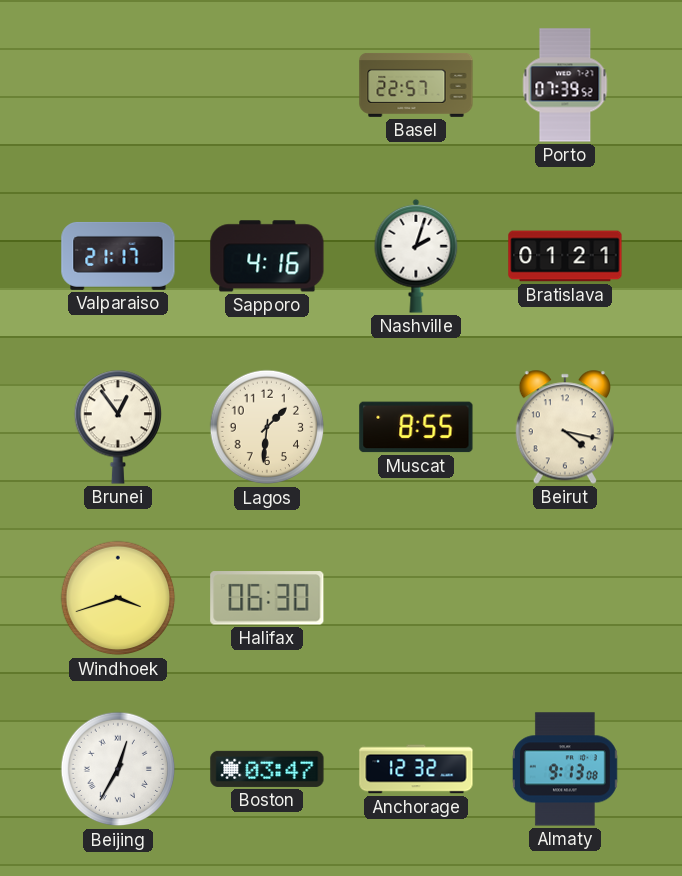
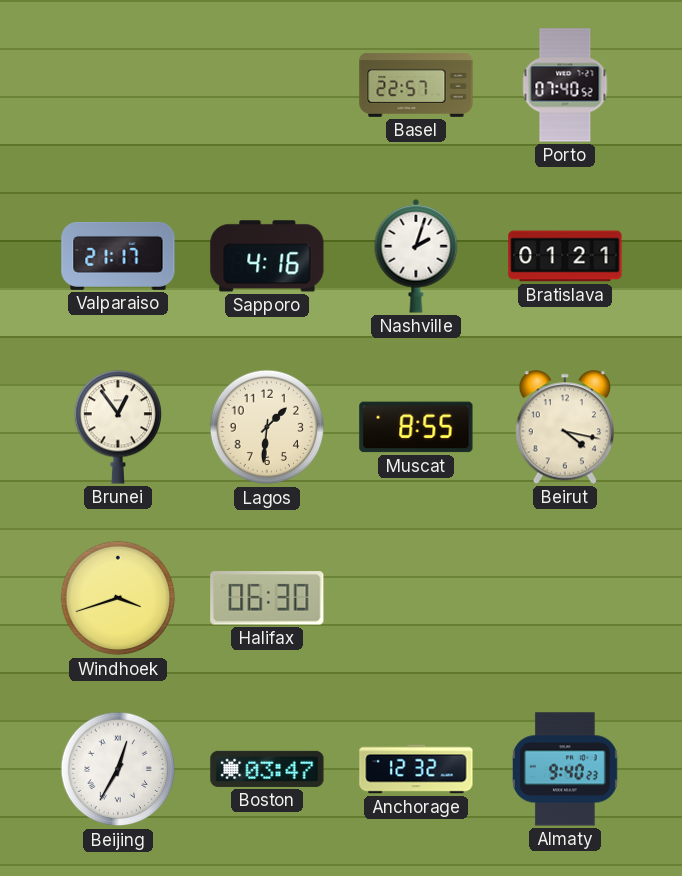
Porto: 07:39 -> 07:40
Almaty: 9:13 -> 9:40
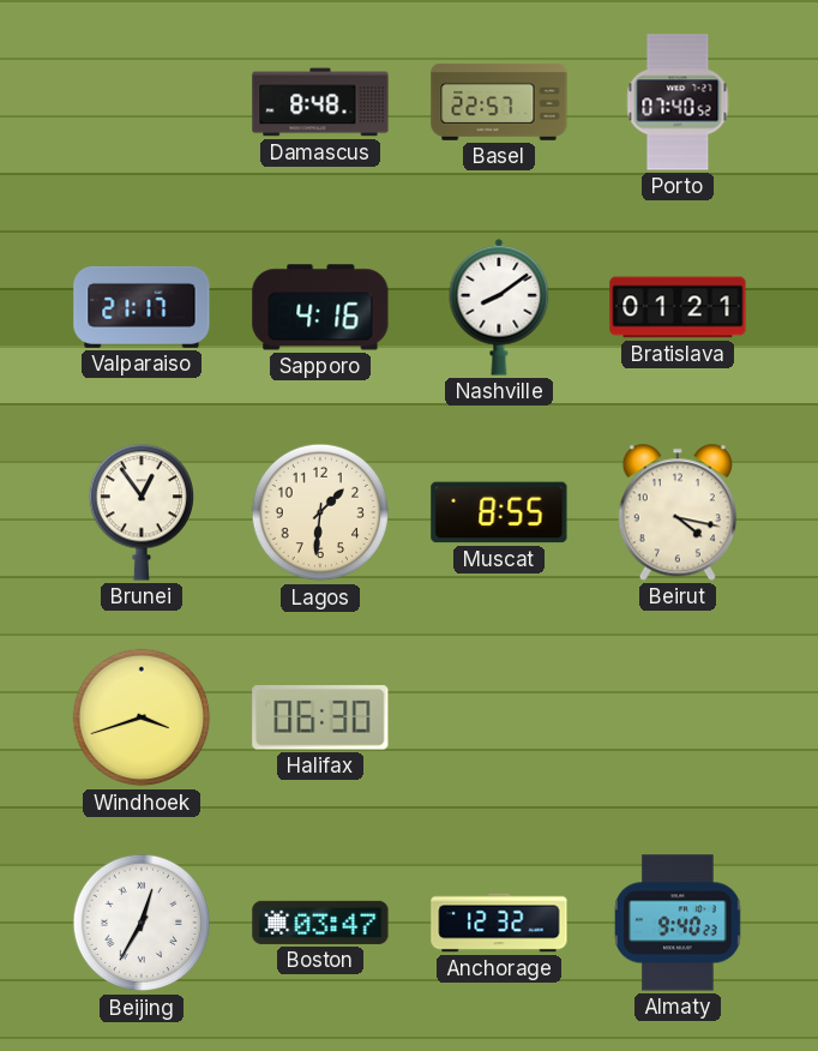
Damascus: none -> 8:48
Nashville: 2:03 -> 8:09
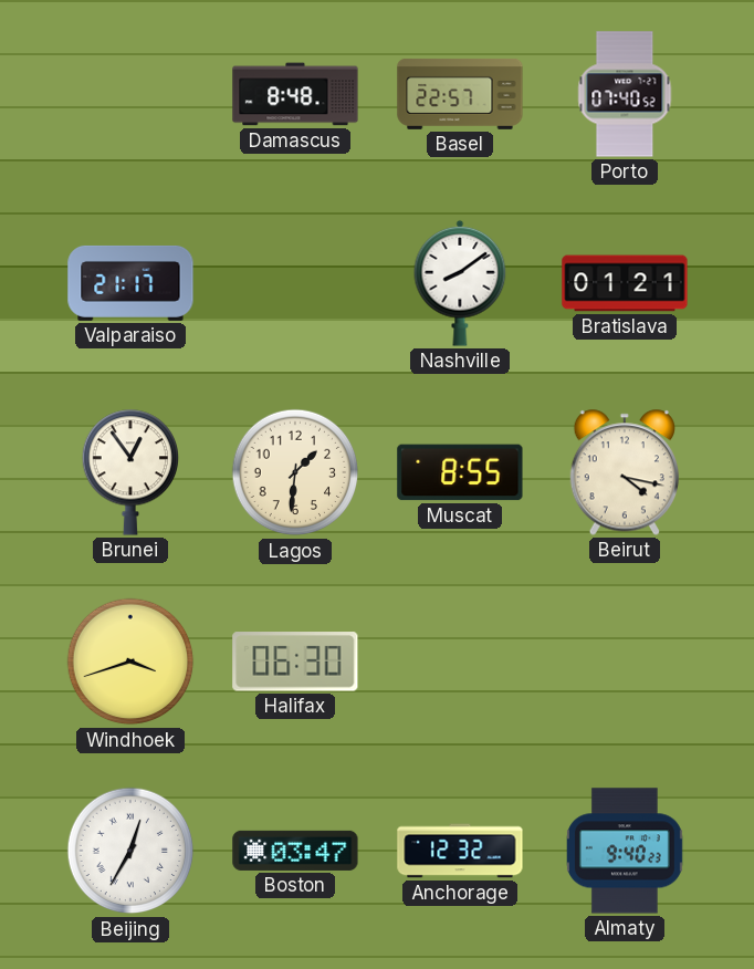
Sapporo: 4:16 -> none
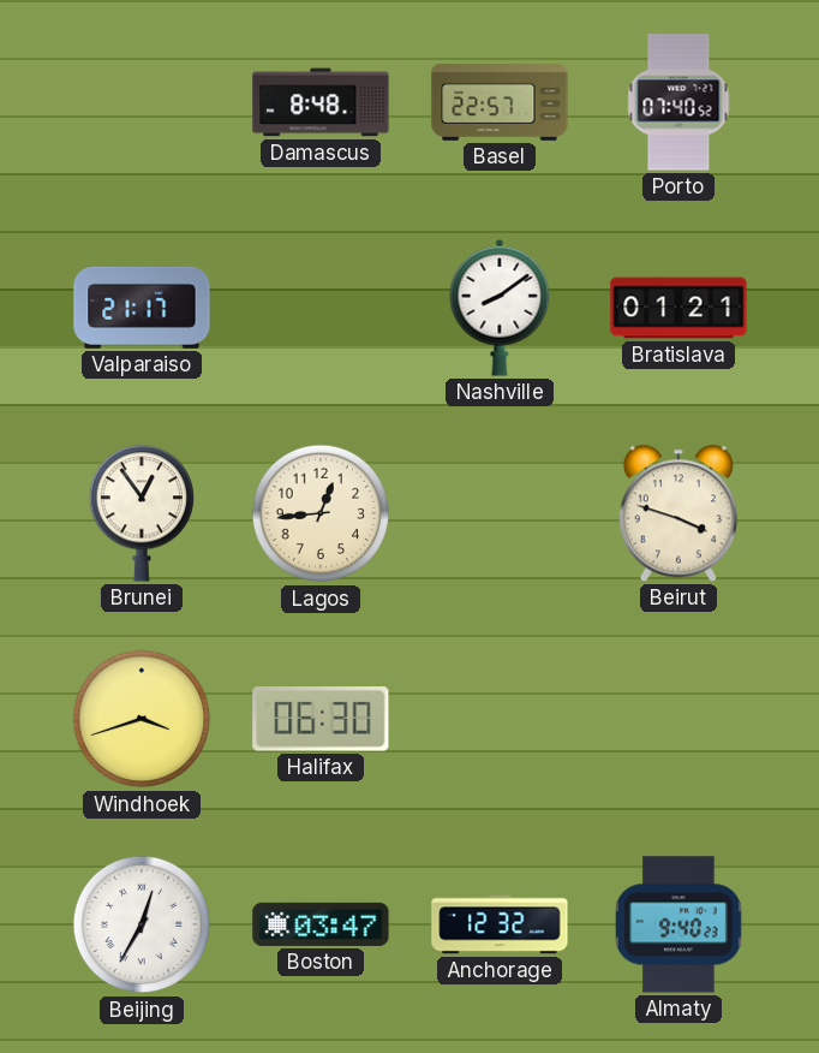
Lagos: 1:31 -> 12:44
Muscat: 8:55 -> none
Beirut: 4:17 -> 3:48
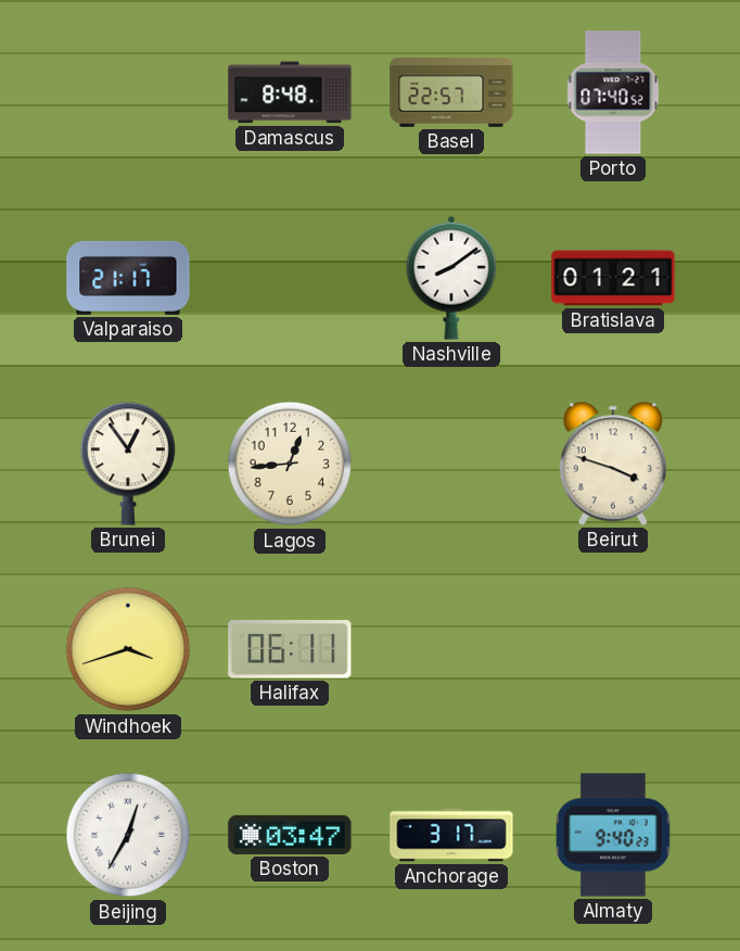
Halifax: 06:30 -> 06:11
Anchorage: 12:32 -> 3:17
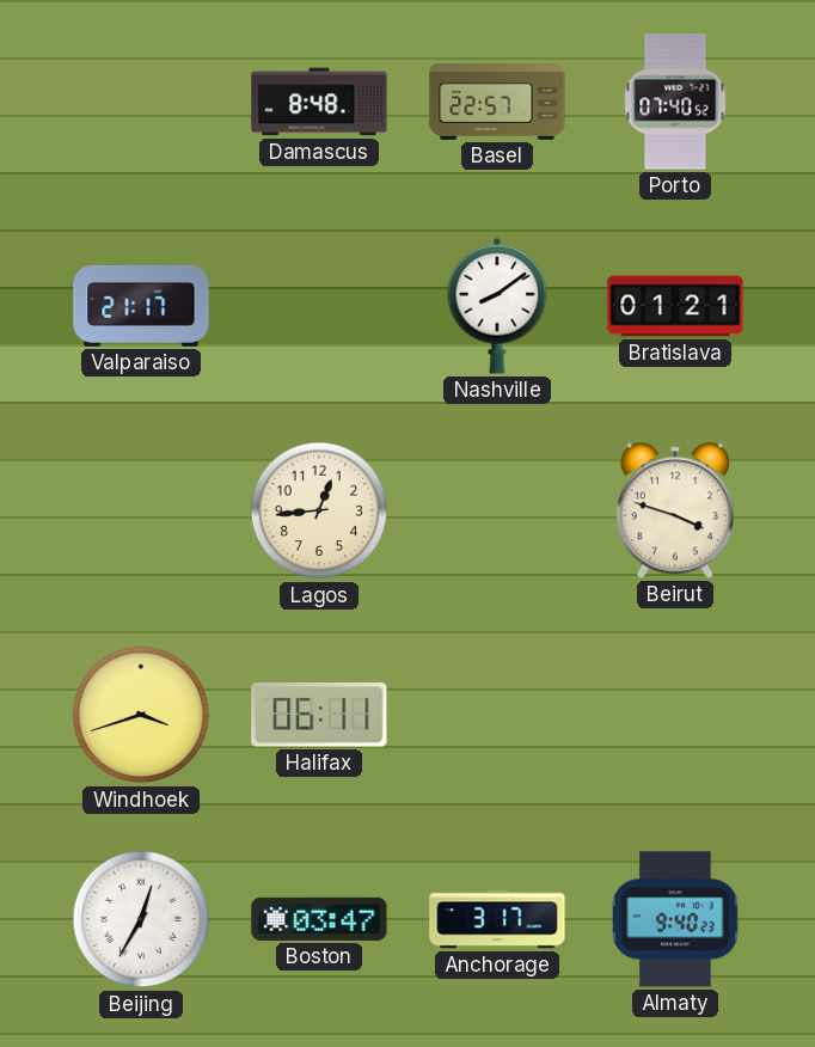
Brunei: 12:54 -> none
